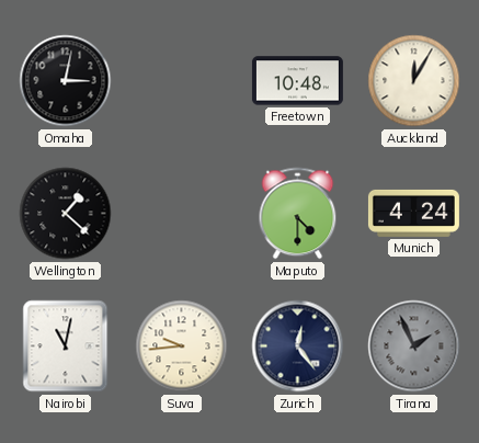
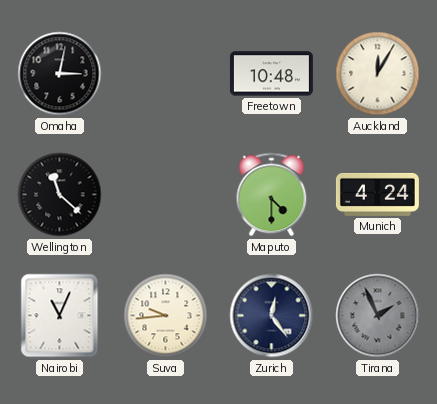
Wellington: 1:22 -> 11:22
Nairobi: 11:02 -> 11:04
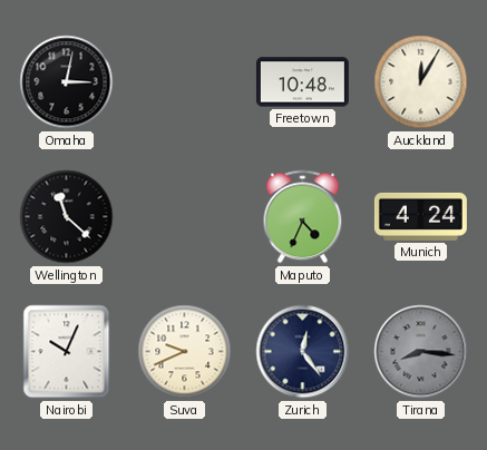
Maputo: 4:30 -> 4:34
Nairobi: 11:04 -> 10:04
Suva: 9:44 -> 9:41
Tirana: 1:56 -> 8:16
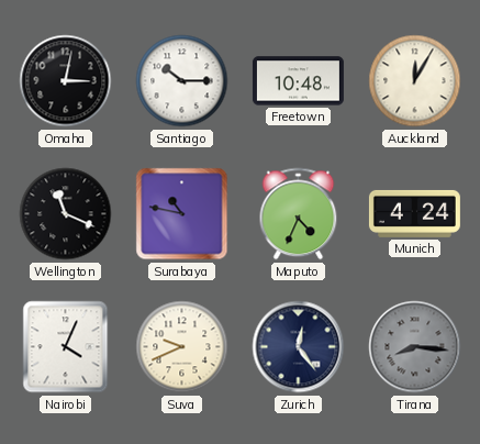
Santiago: none -> 10:15
Wellington: 11:22 -> 11:19
Surabaya: none -> 10:47
Nairobi: 10:04 -> 4:04
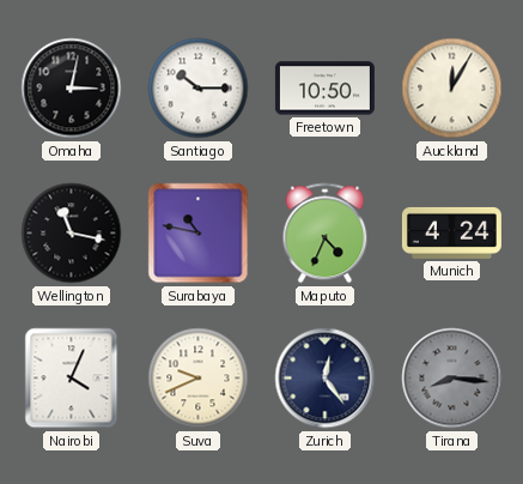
Freetown: 10:48 -> 10:50
Wellington: 11:19 -> 11:17
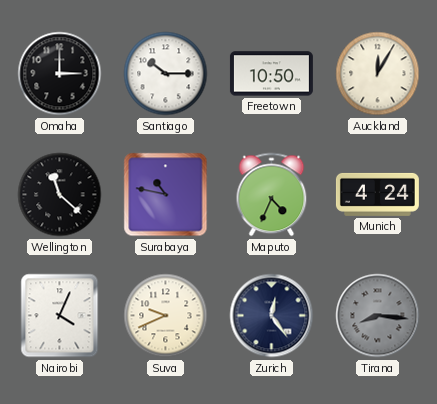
Omaha: 3:02 -> 3:00
Wellington: 11:17 -> 11:22
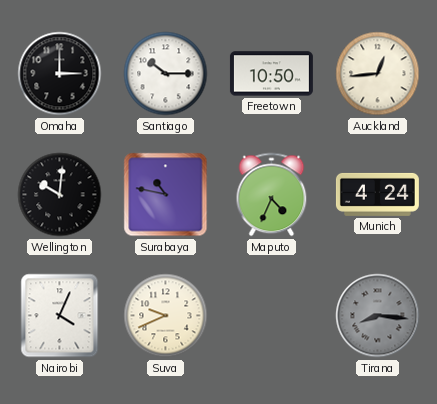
Auckland: 12:05 -> 12:44
Wellington: 11:22 -> 10:01
Zurich: 12:24 -> none
